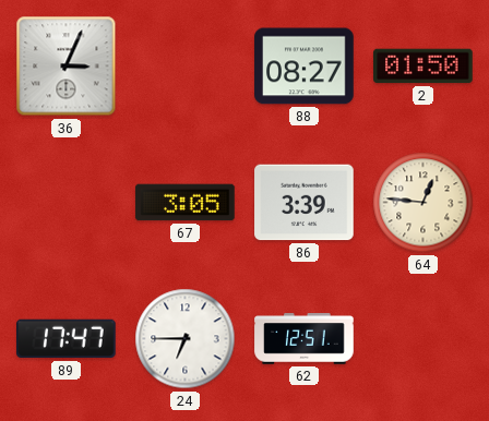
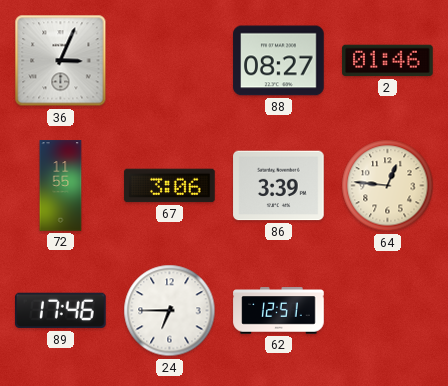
2: 01:50 -> 01:46
72: none -> 11:55
67: 3:05 -> 3:06
89: 17:47 -> 17:46
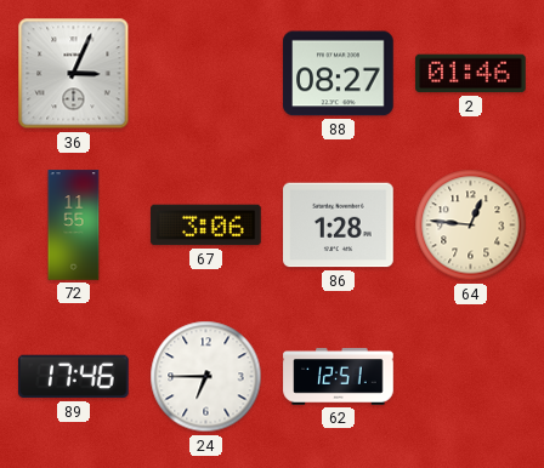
86: 3:39 -> 1:28
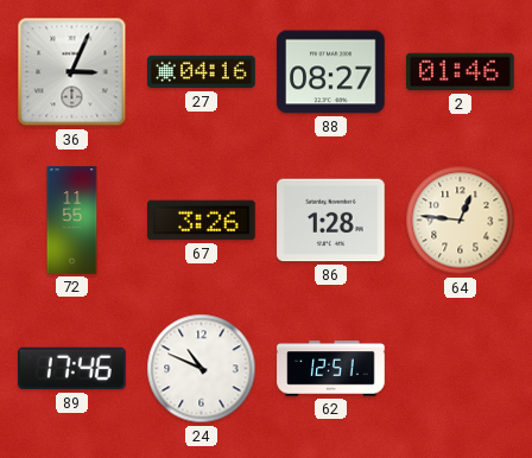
27: none -> 04:16
67: 3:06 -> 3:26
24: 6:45 -> 10:49
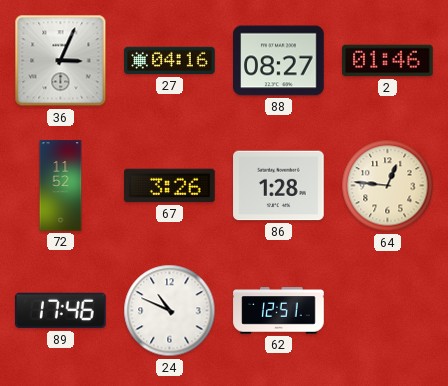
72: 11:55 -> 11:52
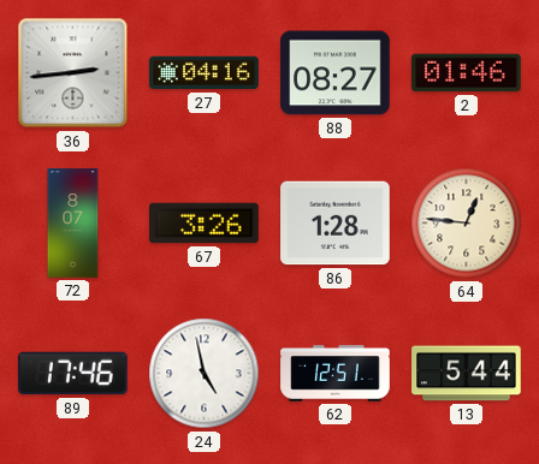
36: 3:04 -> 2:44
72: 11:52 -> 8:07
24: 10:49 -> 4:58
13: none -> 5:44
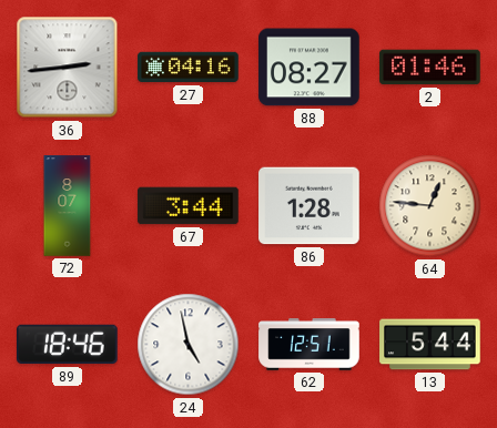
67: 3:26 -> 3:44
89: 17:46 -> 18:46
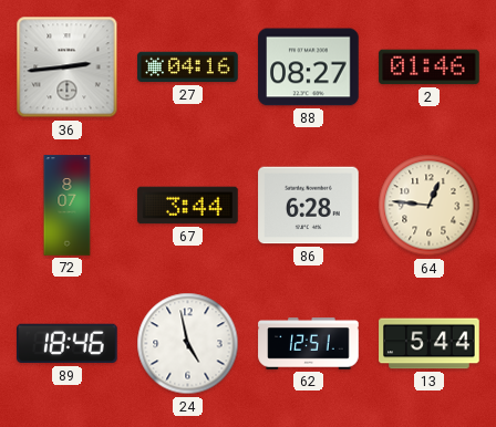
86: 1:28 -> 6:28
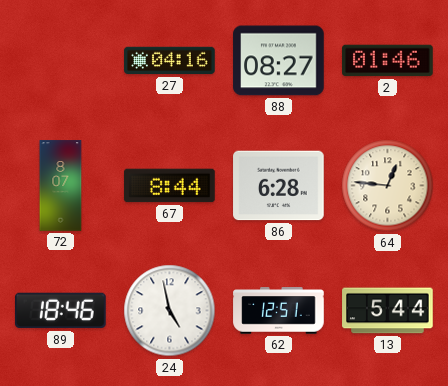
36: 2:44 -> none
67: 3:44 -> 8:44
